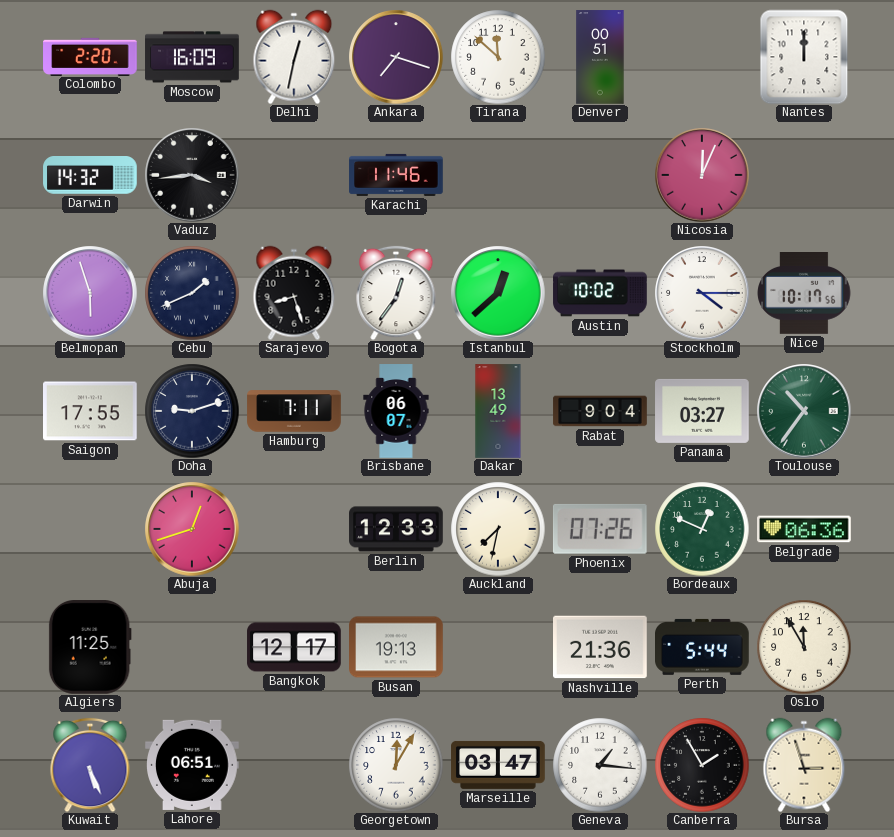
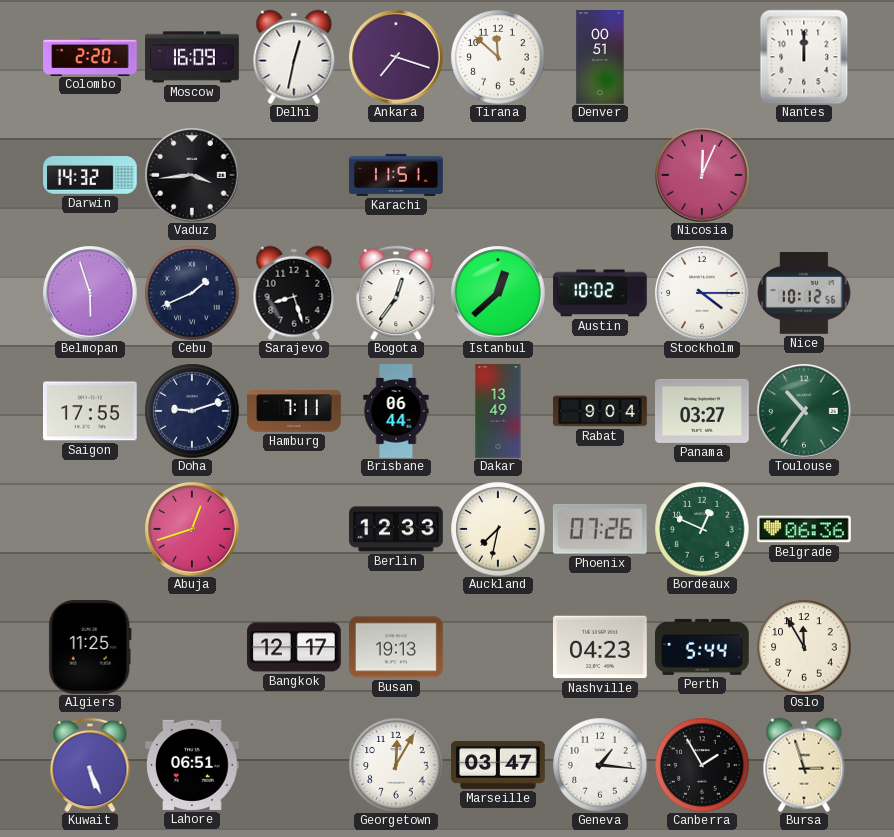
Karachi: 11:46 -> 11:51
Nice: 10:17 -> 10:12
Brisbane: 06:07 -> 06:44
Nashville: 21:36 -> 04:23
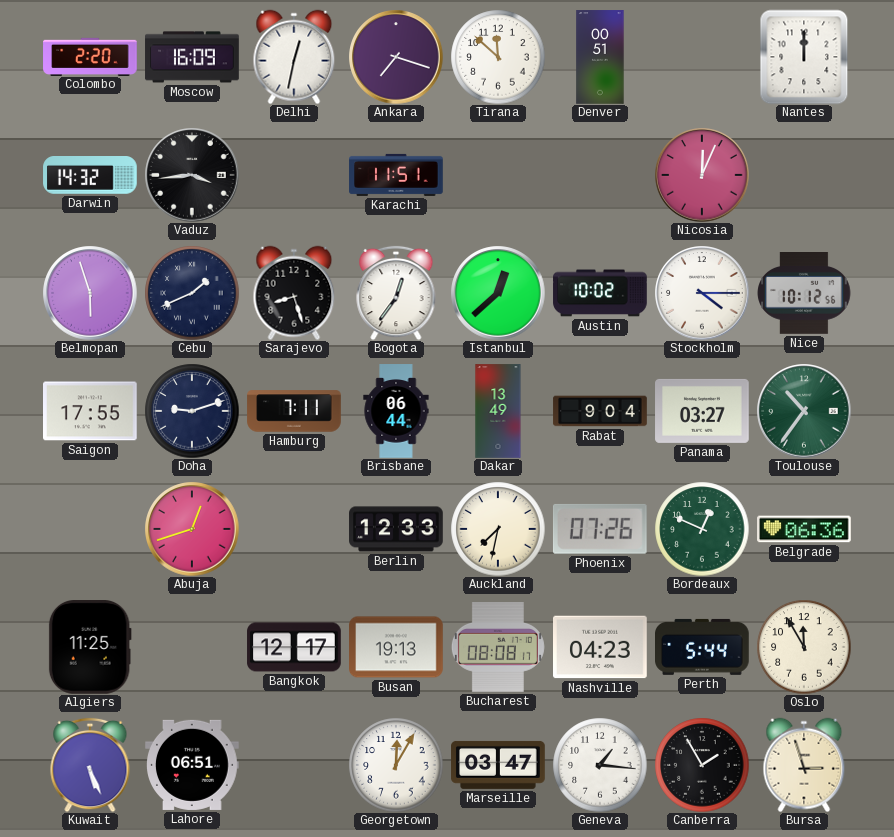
Bucharest: none -> 08:08
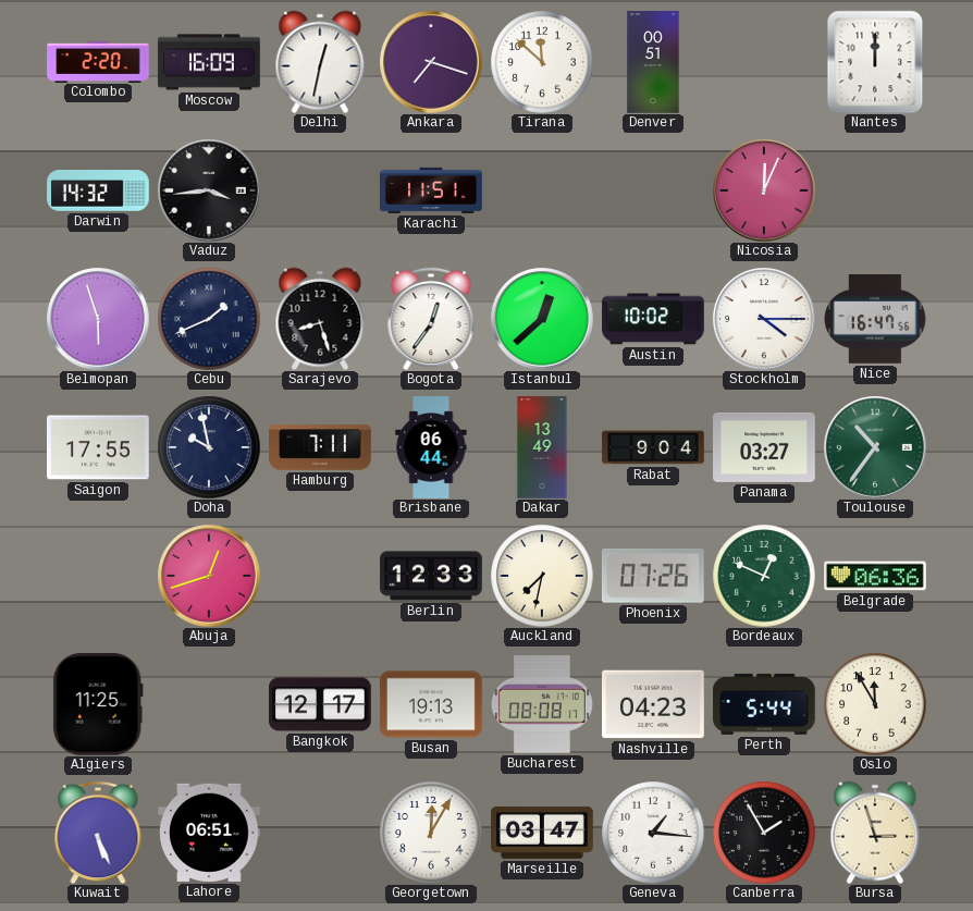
Nice: 10:12 -> 16:47
Doha: 9:12 -> 9:58
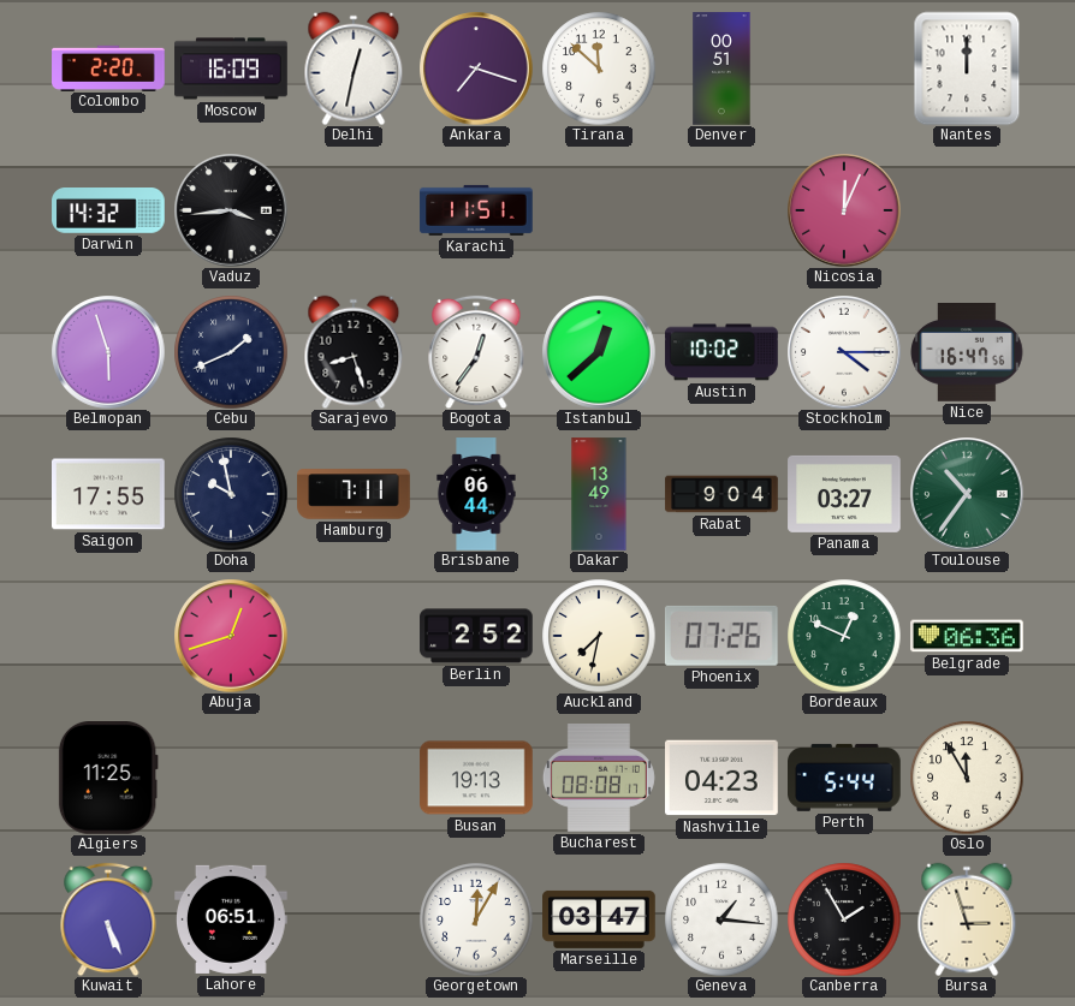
Berlin: 12:33 -> 2:52
Bangkok: 12:17 -> none
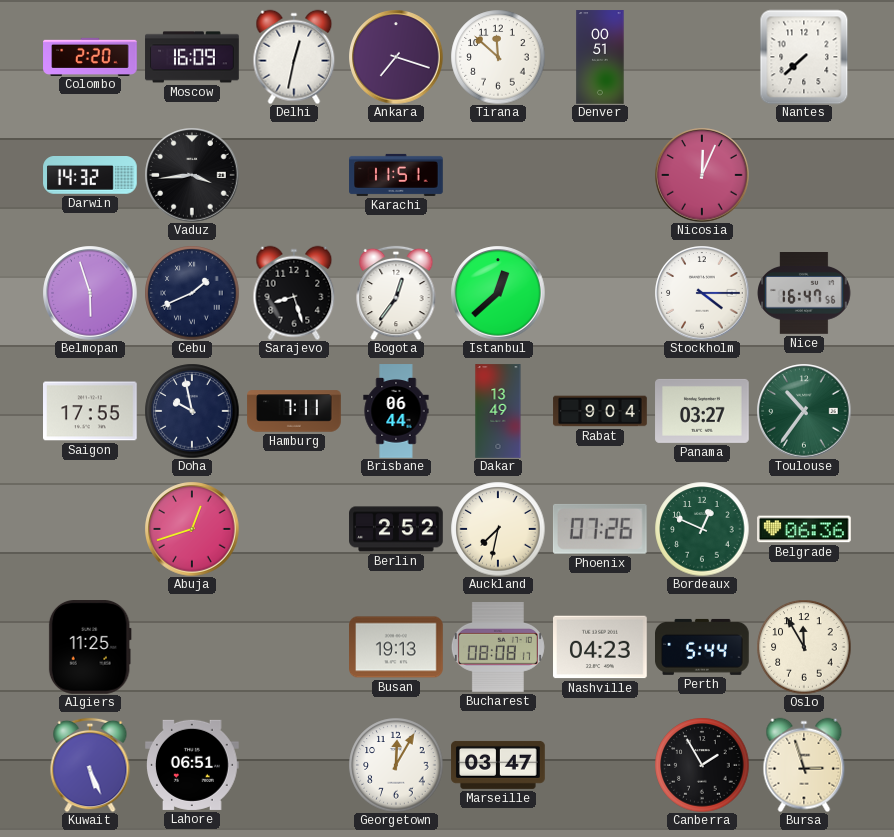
Nantes: 12:00 -> 7:38
Austin: 10:02 -> none
Geneva: 1:16 -> none
